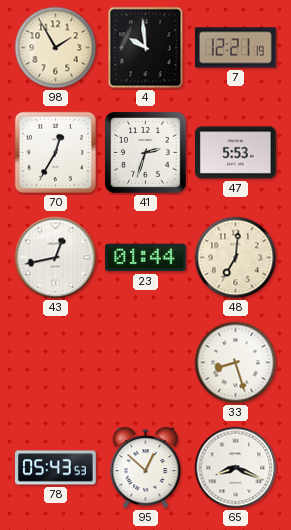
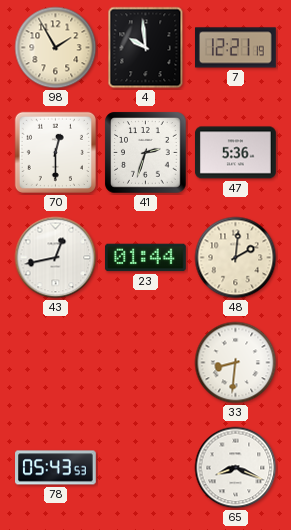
70: 12:35 -> 12:30
47: 5:53 -> 5:36
48: 7:01 -> 2:01
33: 8:27 -> 8:31
95: 12:52 -> none
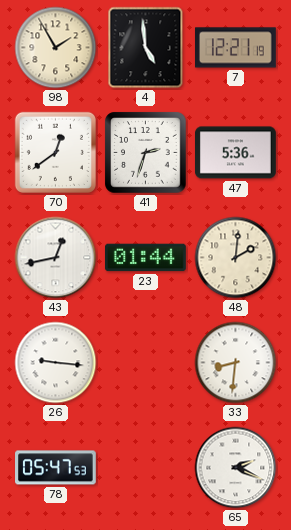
4: 9:59 -> 4:59
70: 12:30 -> 12:39
26: none -> 9:16
78: 05:43 -> 05:47
65: 8:19 -> 2:19
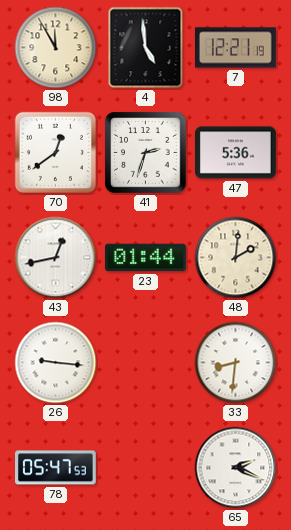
98: 1:55 -> 11:55
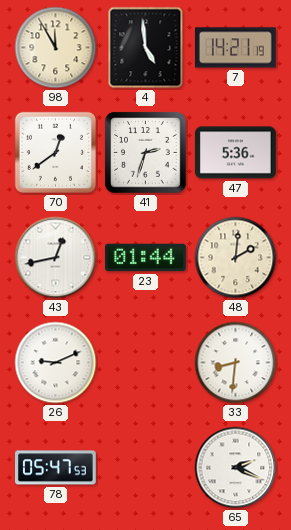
7: 12:21 -> 14:21
26: 9:16 -> 9:11
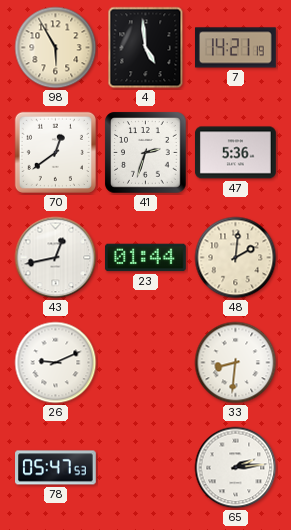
98: 11:55 -> 5:55
65: 2:19 -> 2:14
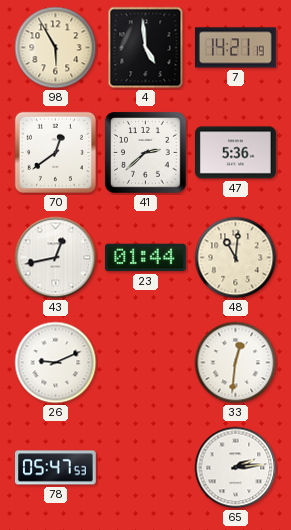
41: 2:33 -> 2:38
48: 2:01 -> 11:01
33: 8:31 -> 12:31
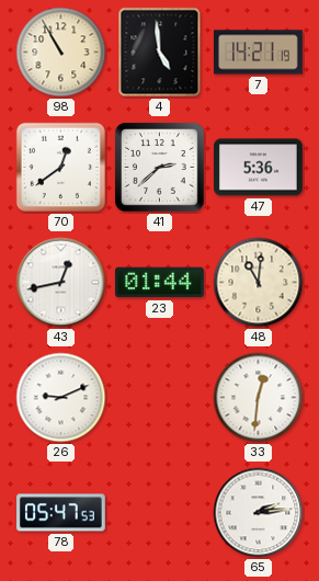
98: 5:55 -> 10:55
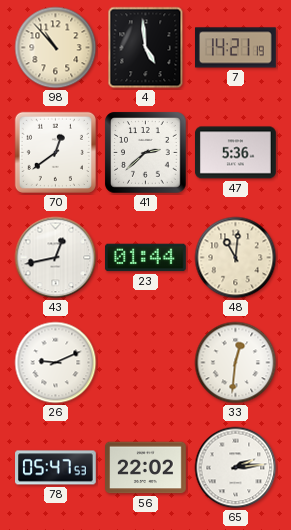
98: 10:55 -> 10:53
56: none -> 22:02
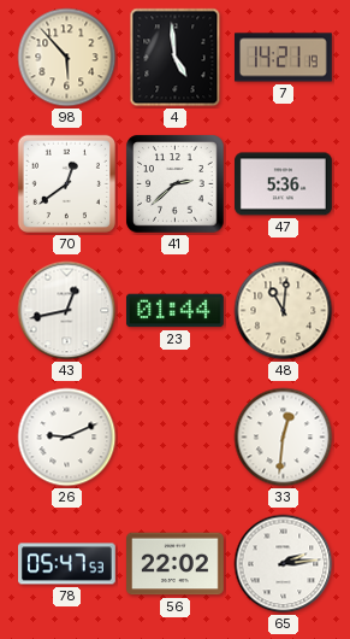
98: 10:53 -> 5:53
